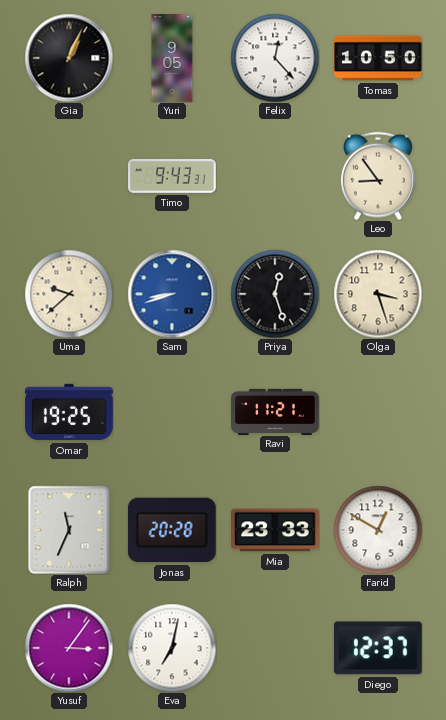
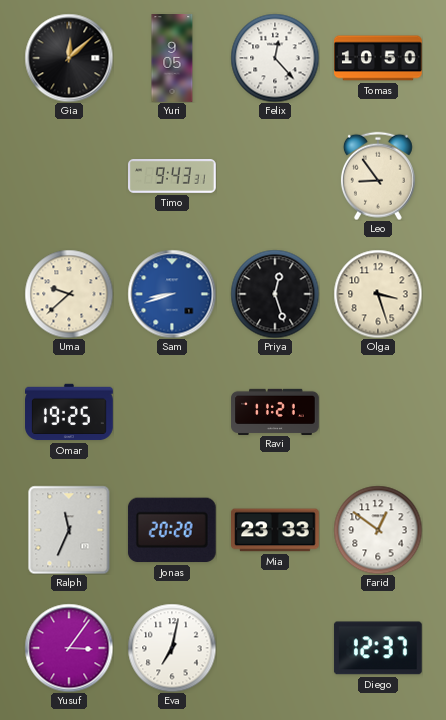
Gia: 1:04 -> 12:08
Farid: 12:50 -> 12:51
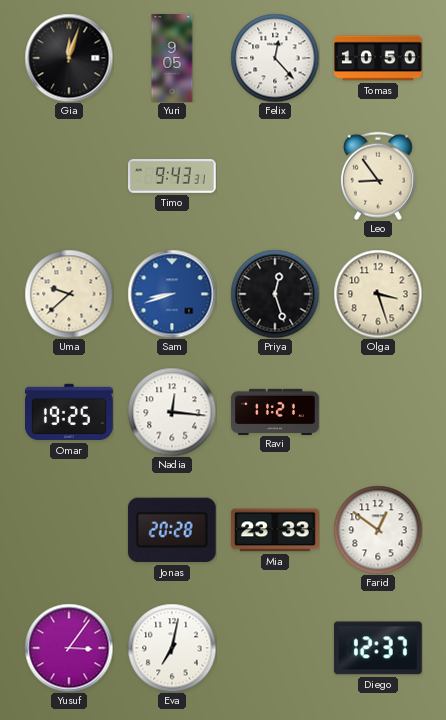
Gia: 12:08 -> 12:03
Nadia: none -> 12:16
Ralph: 11:34 -> none
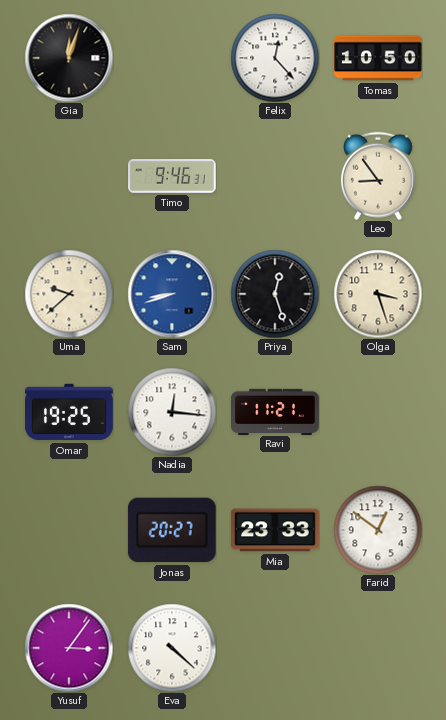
Yuri: 9:05 -> none
Timo: 9:43 -> 9:46
Jonas: 20:28 -> 20:27
Eva: 7:02 -> 4:22
Diego: 12:37 -> none
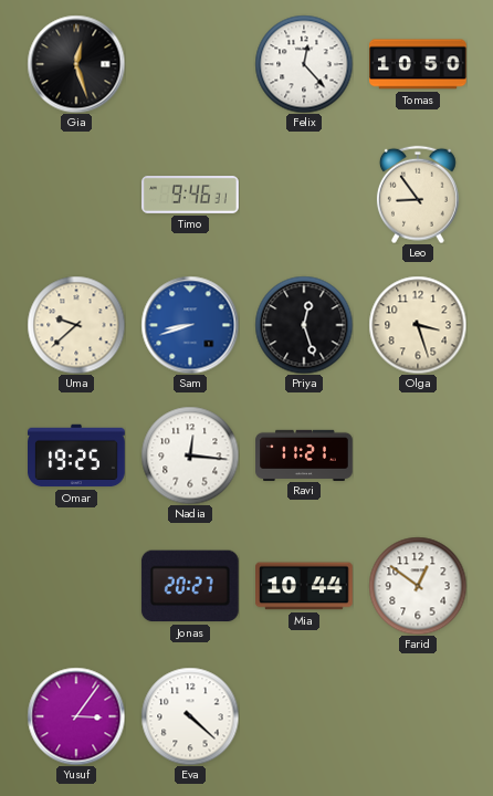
Gia: 12:03 -> 12:27
Mia: 23:33 -> 10:44
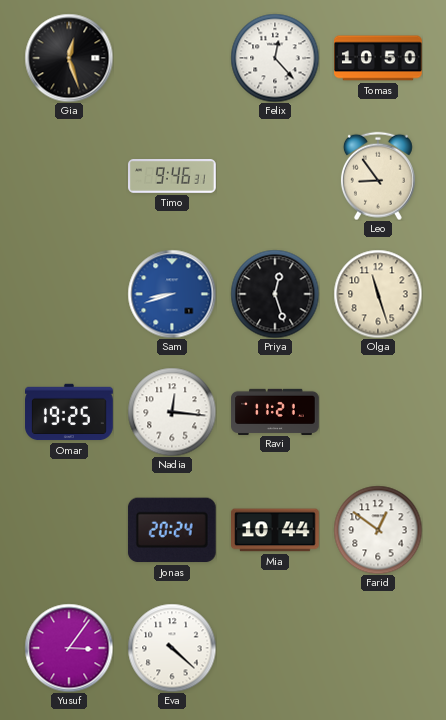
Uma: 9:38 -> none
Olga: 3:27 -> 11:27
Jonas: 20:27 -> 20:24
